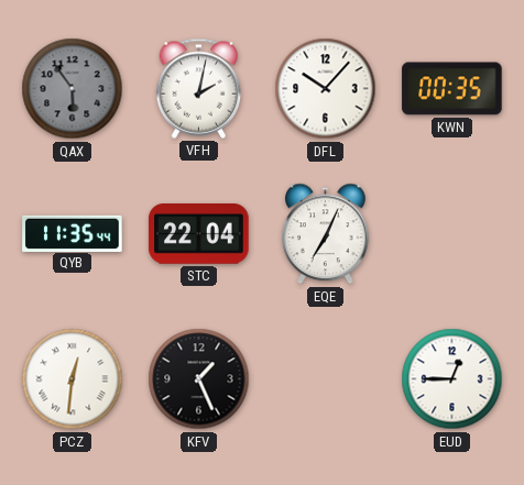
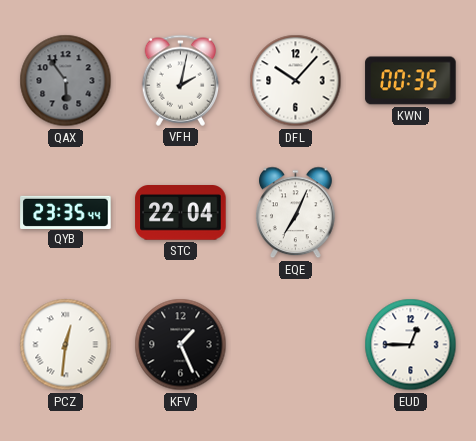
QYB: 11:35 -> 23:35
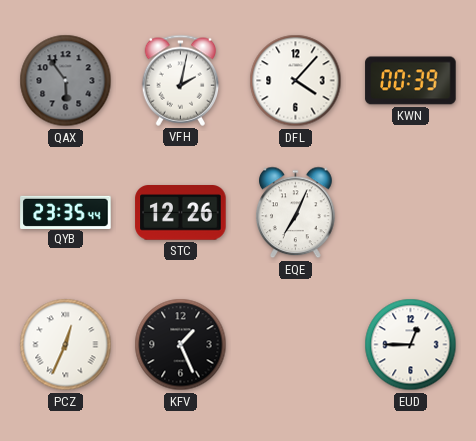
DFL: 10:07 -> 4:07
KWN: 00:35 -> 00:39
STC: 22:04 -> 12:26
PCZ: 12:31 -> 12:34
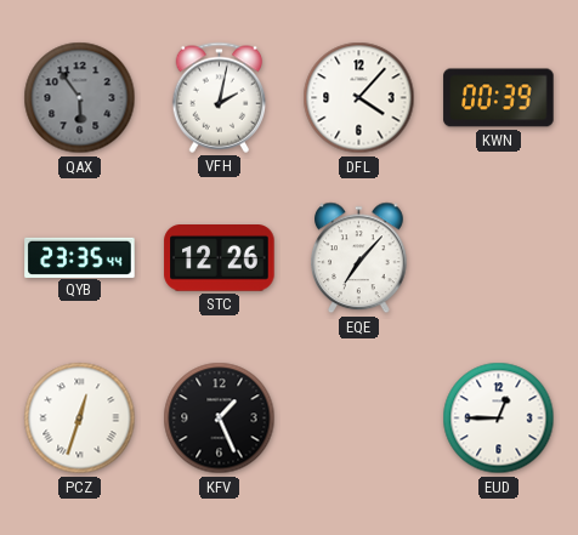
EQE: 7:04 -> 7:07
PCZ: 12:34 -> 12:33
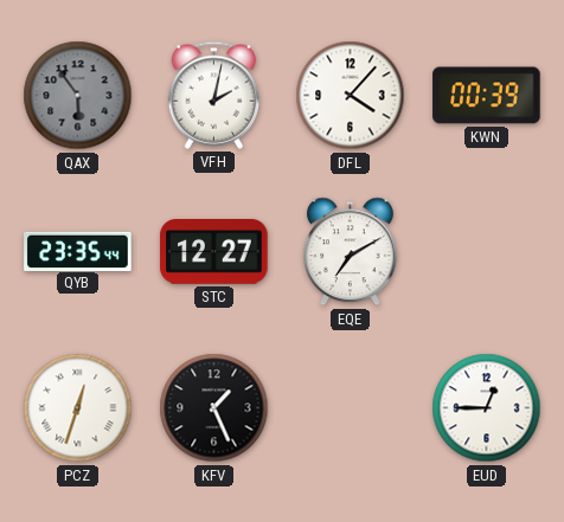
STC: 12:26 -> 12:27
EQE: 7:07 -> 7:10
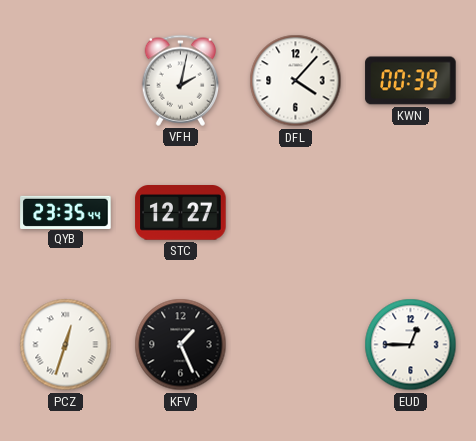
QAX: 5:54 -> none
EQE: 7:10 -> none
